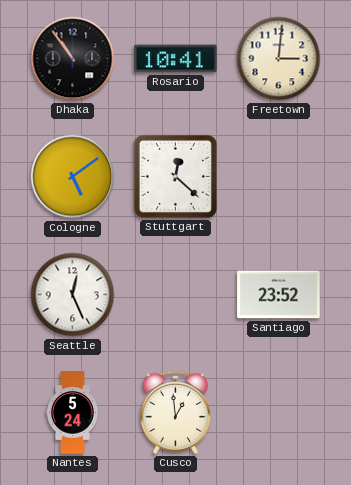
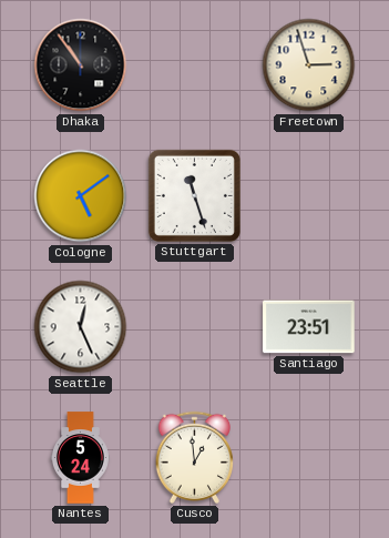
Rosario: 10:41 -> none
Freetown: 3:01 -> 2:57
Stuttgart: 12:22 -> 11:27
Santiago: 23:52 -> 23:51
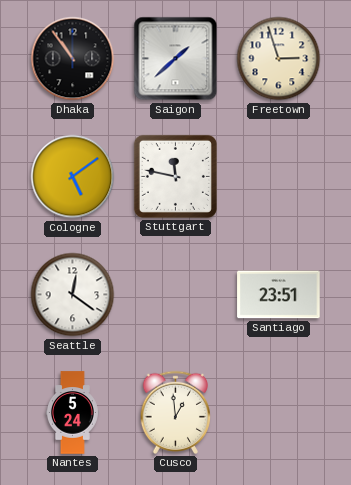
Saigon: none -> 1:38
Stuttgart: 11:27 -> 11:47
Seattle: 12:26 -> 12:21
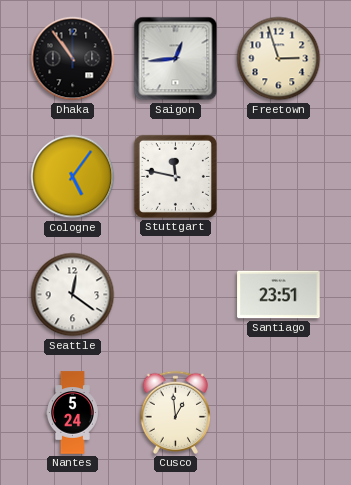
Saigon: 1:38 -> 12:44
Cologne: 5:09 -> 5:06
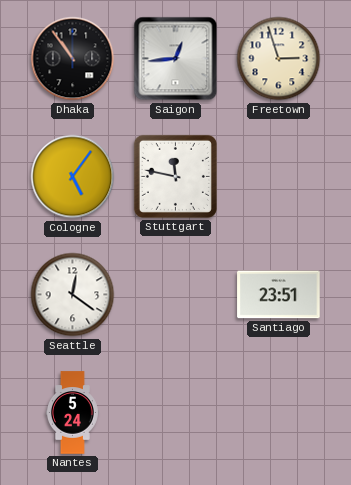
Cusco: 12:59 -> none
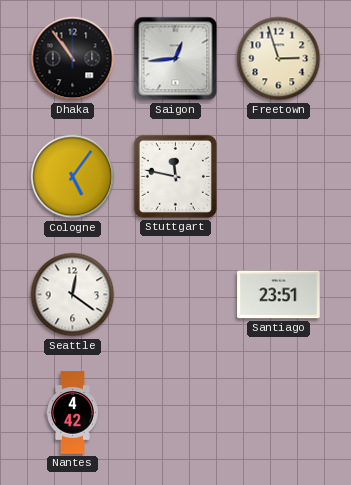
Nantes: 5:24 -> 4:42
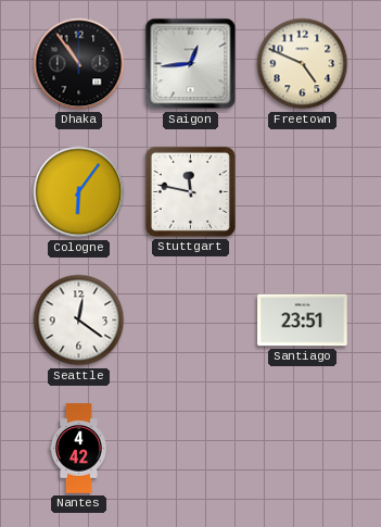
Freetown: 2:57 -> 4:49
Cologne: 5:06 -> 6:06
